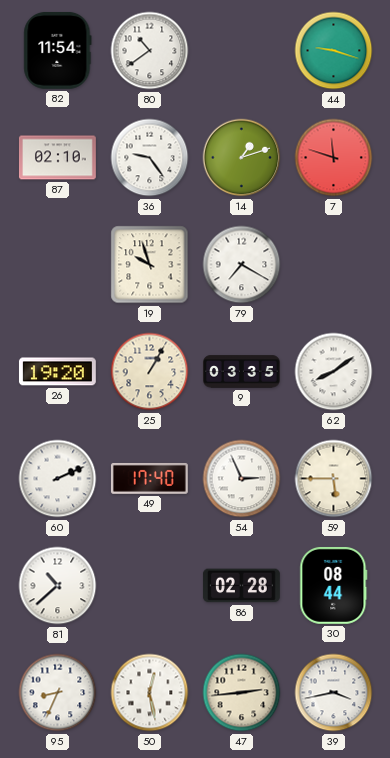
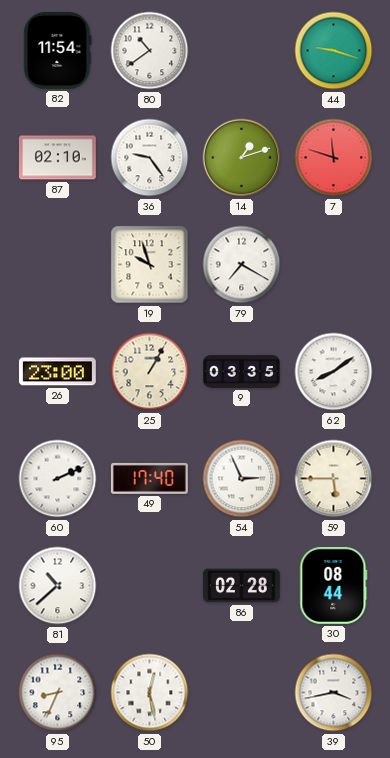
26: 19:20 -> 23:00
47: 2:44 -> none
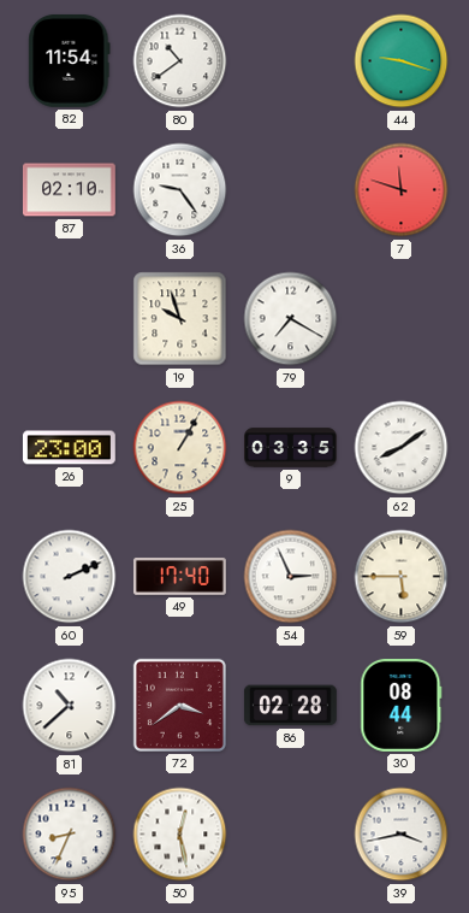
14: 1:12 -> none
72: none -> 3:39
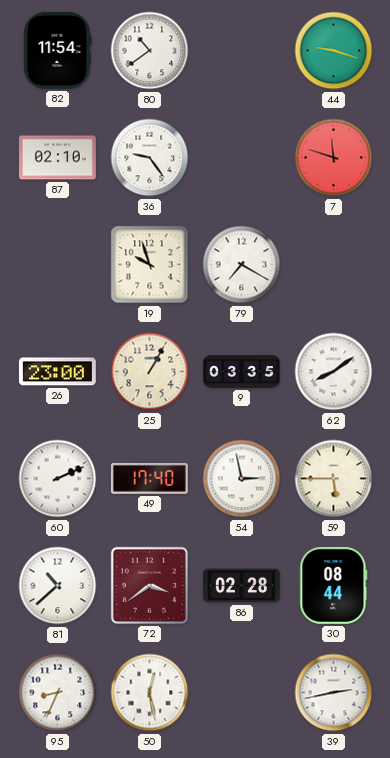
54: 2:56 -> 2:58
39: 3:43 -> 2:43
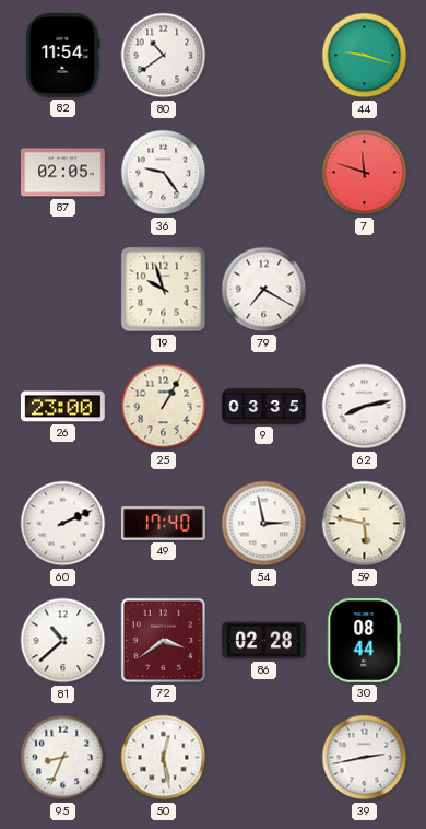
87: 02:10 -> 02:05
62: 8:09 -> 8:13
59: 5:45 -> 5:47
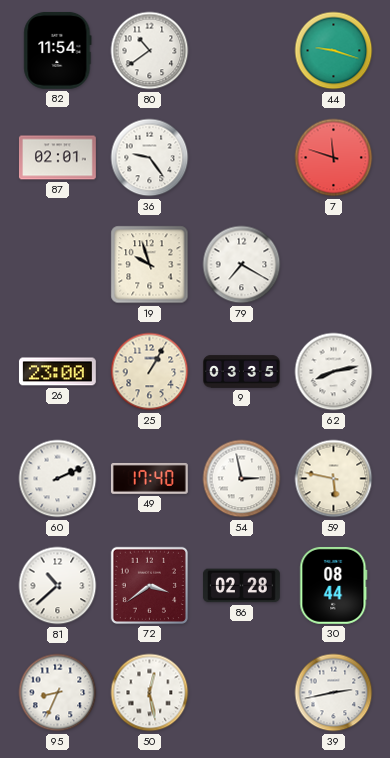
87: 02:05 -> 02:01
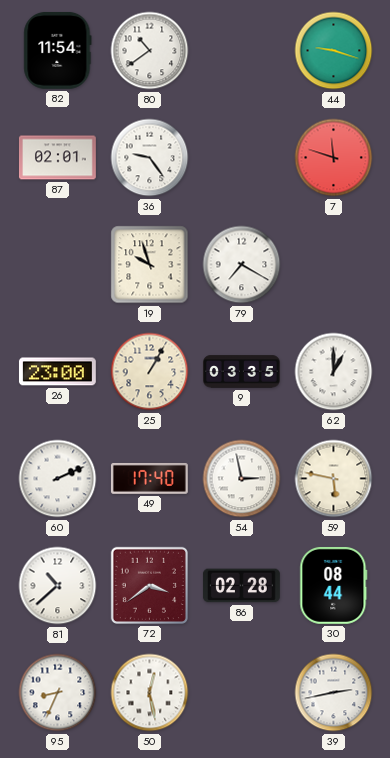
62: 8:13 -> 1:00
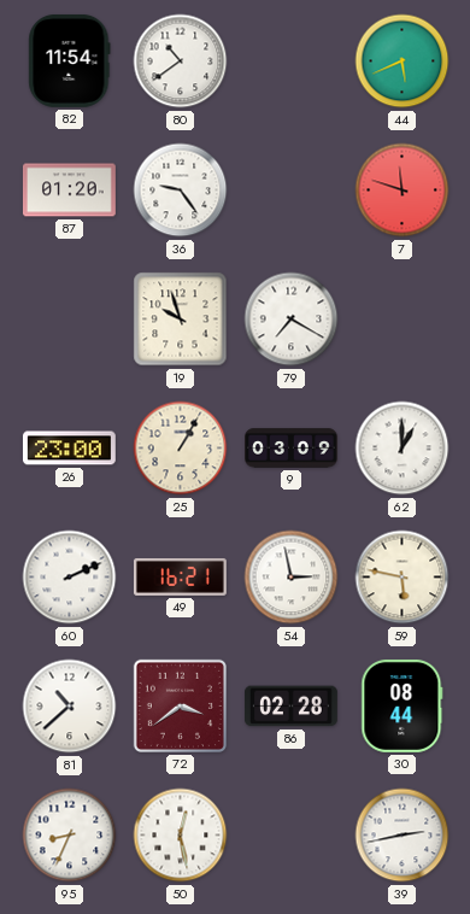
44: 9:18 -> 5:41
87: 02:01 -> 01:20
9: 03:35 -> 03:09
49: 17:40 -> 16:21
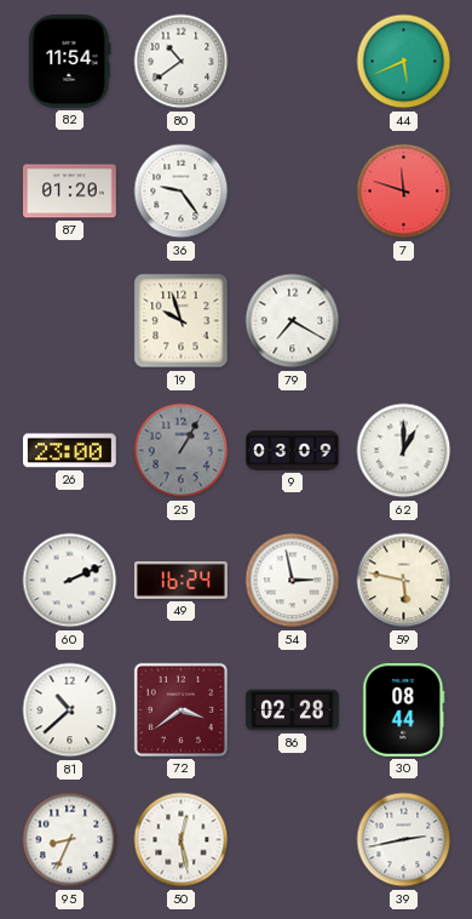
25 dial: cream -> grey
49: 16:21 -> 16:24
